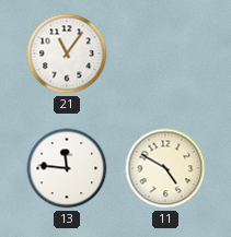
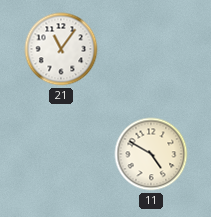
13: 11:46 -> none
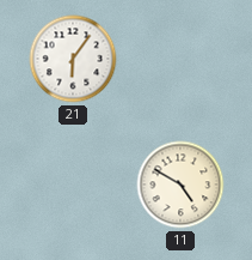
21: 11:06 -> 6:06
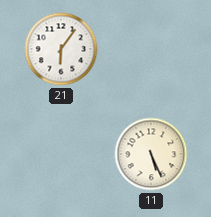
11: 4:50 -> 5:26
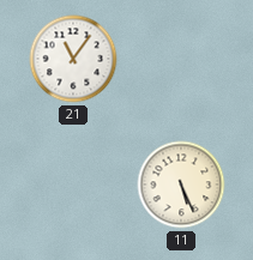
21: 6:06 -> 11:06
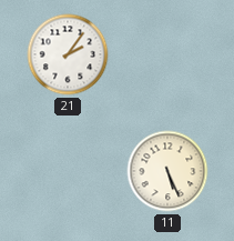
21: 11:06 -> 2:06
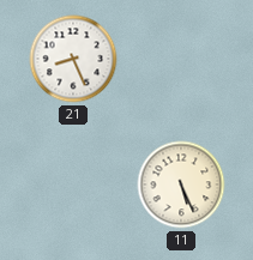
21: 2:06 -> 8:26
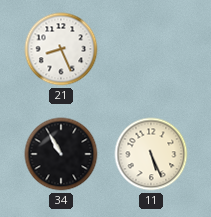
34: none -> 10:55
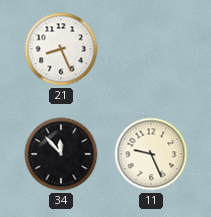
34: 10:55 -> 11:53
11: 5:26 -> 9:26
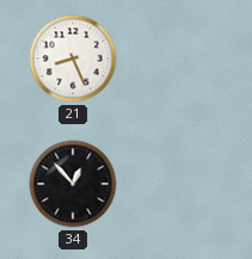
34: 11:53 -> 12:53
11: 9:26 -> none
